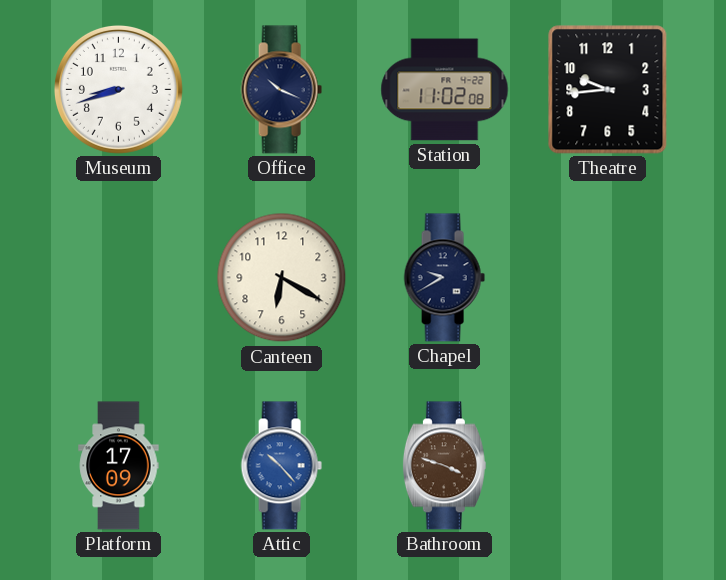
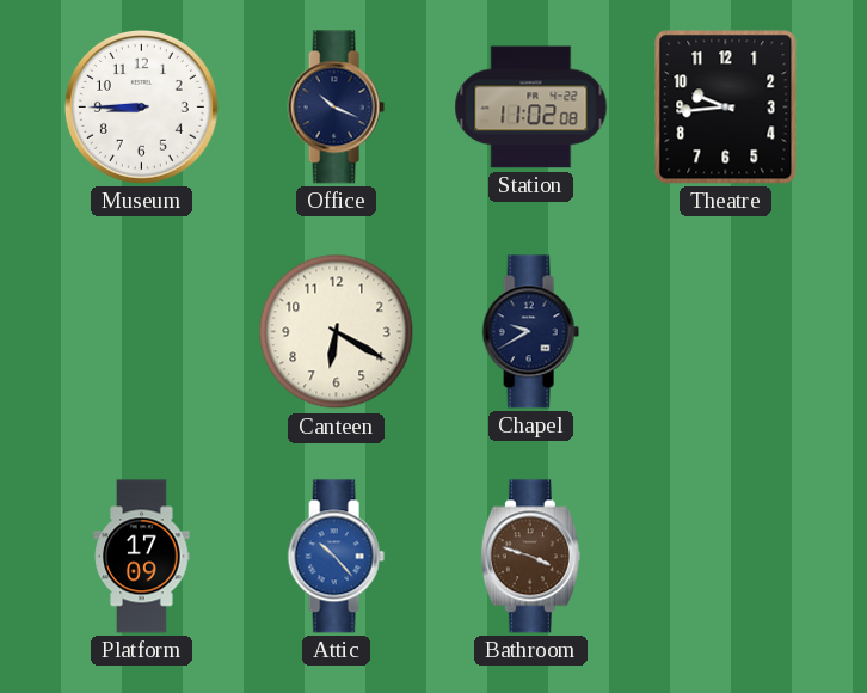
Museum: 8:42 -> 8:45
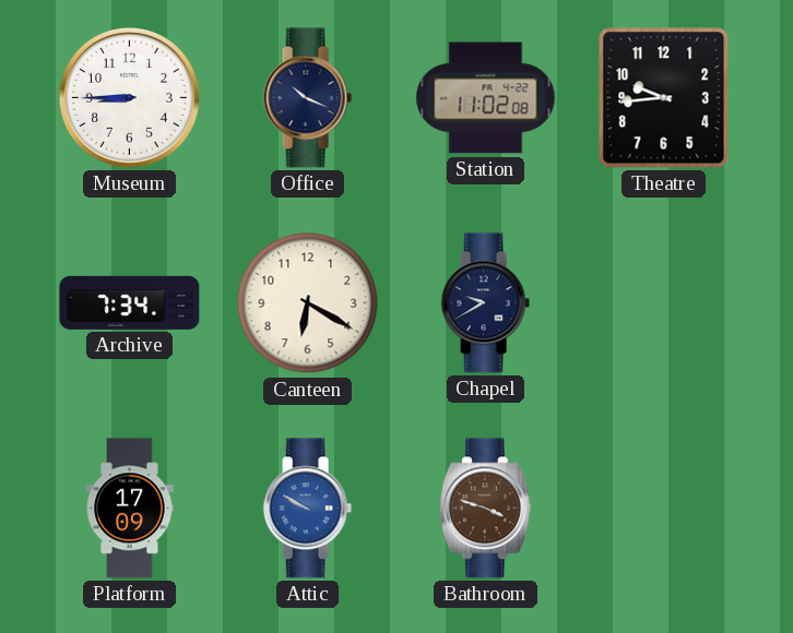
Archive: none -> 7:34
Attic: 10:23 -> 9:50
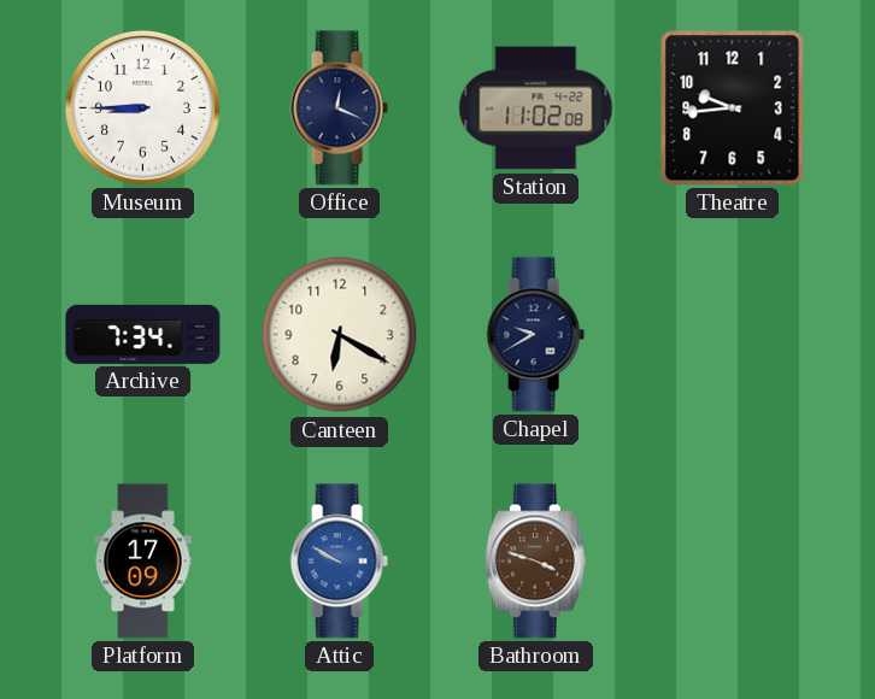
Office: 10:19 -> 12:19
